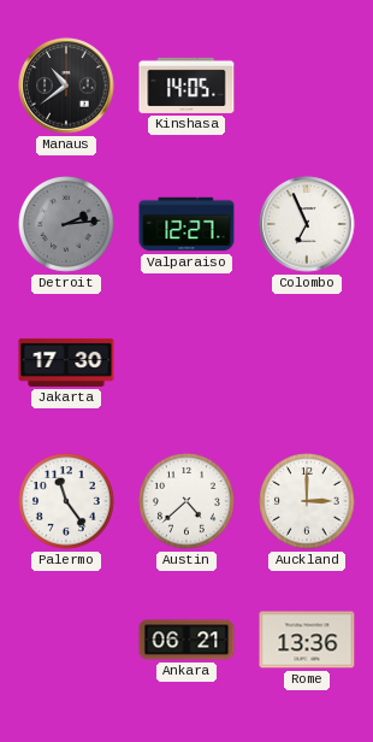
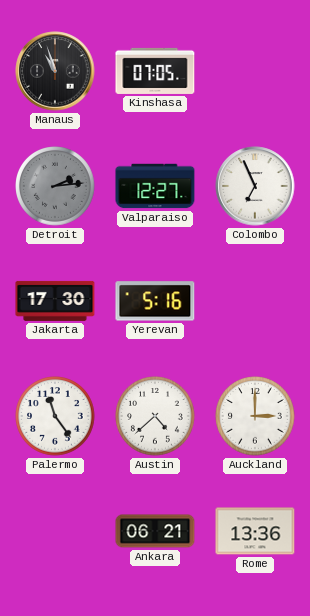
Manaus: 10:39 -> 10:57
Kinshasa: 14:05 -> 07:05
Yerevan: none -> 5:16
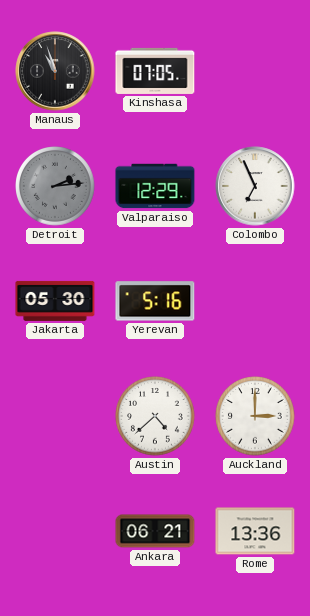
Valparaiso: 12:27 -> 12:29
Jakarta: 17:30 -> 05:30
Palermo: 11:24 -> none
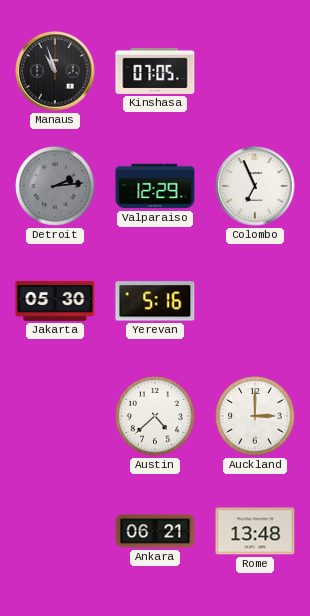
Rome: 13:36 -> 13:48
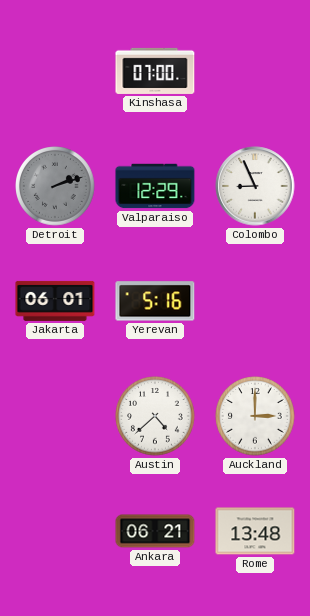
Manaus: 10:57 -> none
Kinshasa: 07:05 -> 07:00
Detroit: 2:14 -> 2:12
Colombo: 6:56 -> 8:56
Jakarta: 05:30 -> 06:01
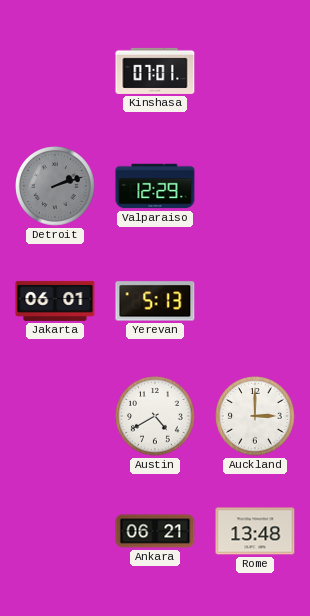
Kinshasa: 07:00 -> 07:01
Colombo: 8:56 -> none
Yerevan: 5:16 -> 5:13
Austin: 4:38 -> 4:40
